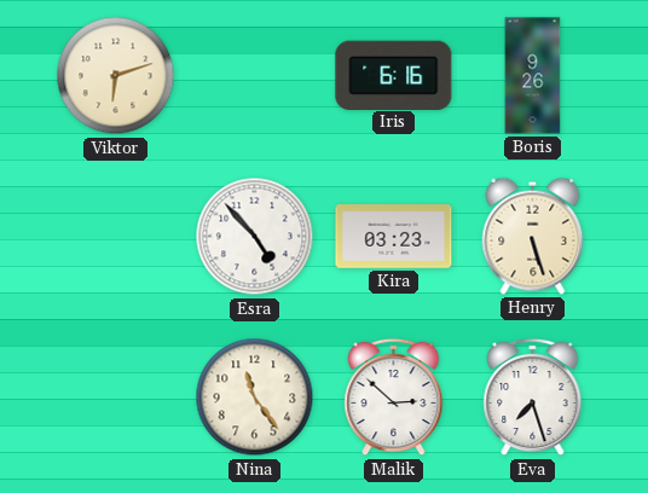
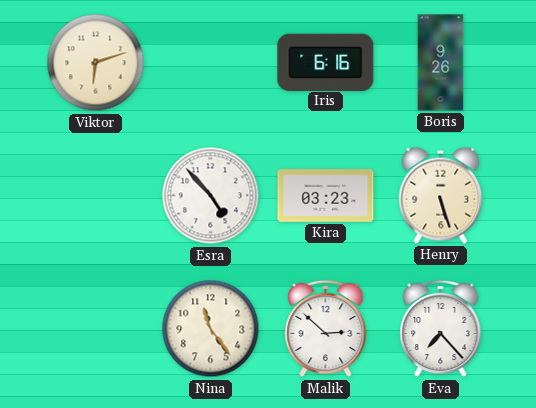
Eva: 7:27 -> 7:23
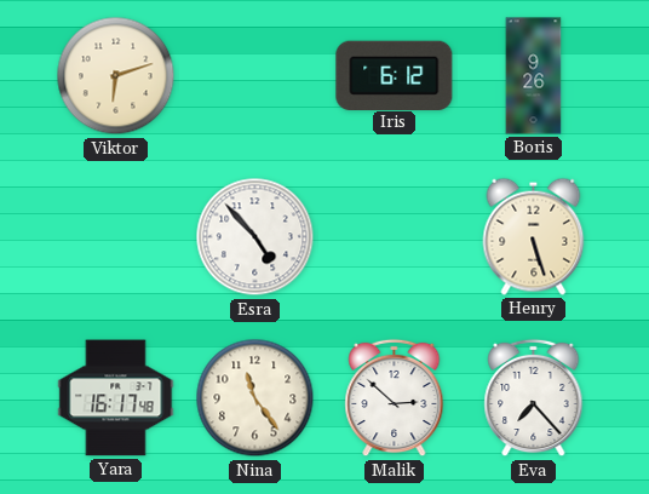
Iris: 6:16 -> 6:12
Kira: 03:23 -> none
Yara: none -> 16:17
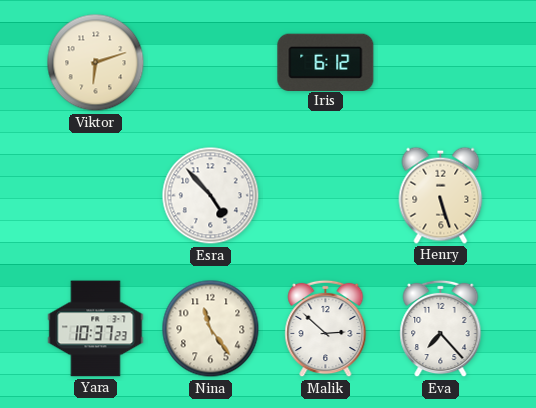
Boris: 9:26 -> none
Yara: 16:17 -> 10:37
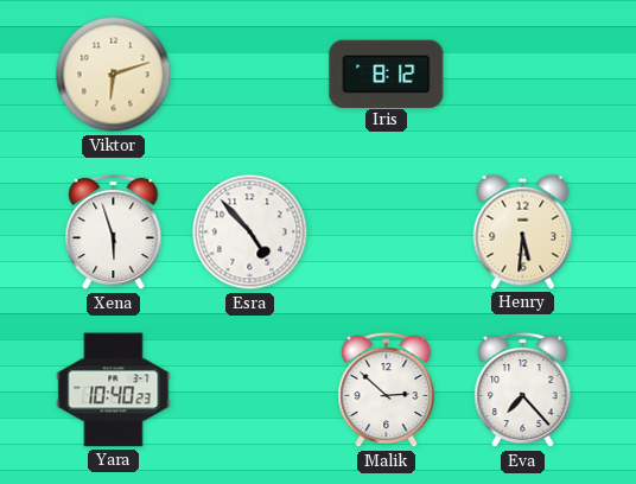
Iris: 6:12 -> 8:12
Xena: none -> 5:57
Henry: 5:27 -> 5:31
Yara: 10:37 -> 10:40
Nina: 11:24 -> none
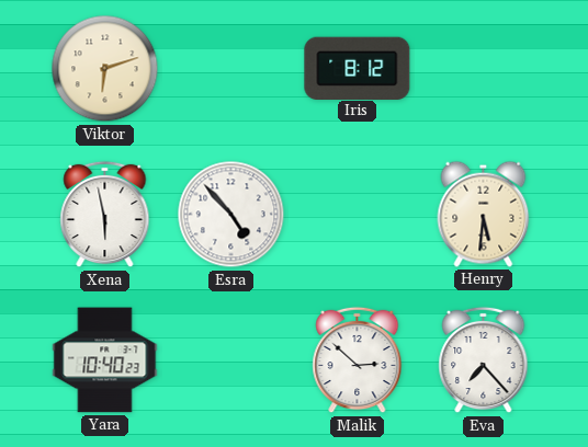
Xena: 5:57 -> 5:58
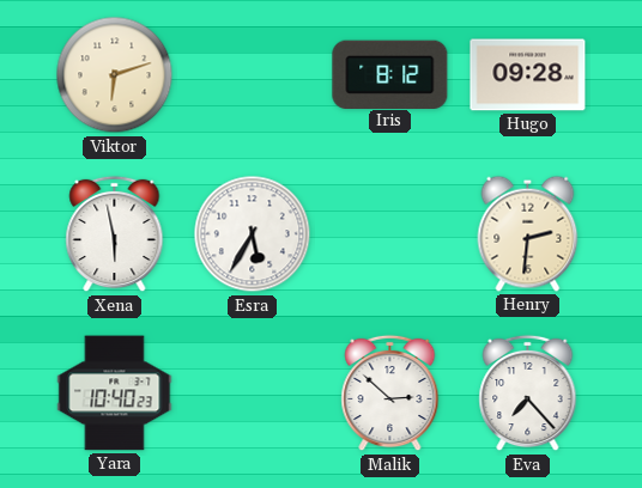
Hugo: none -> 09:28
Esra: 4:53 -> 5:35
Henry: 5:31 -> 2:31
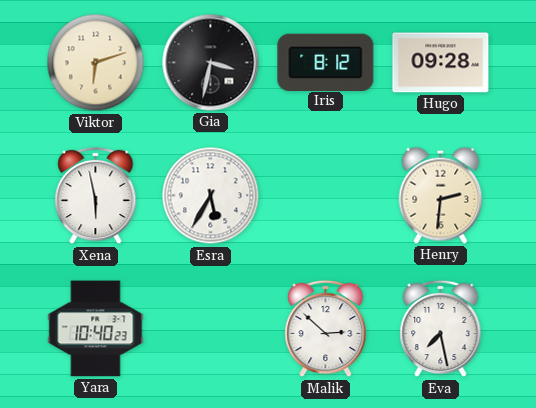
Gia: none -> 3:32
Eva: 7:23 -> 7:28
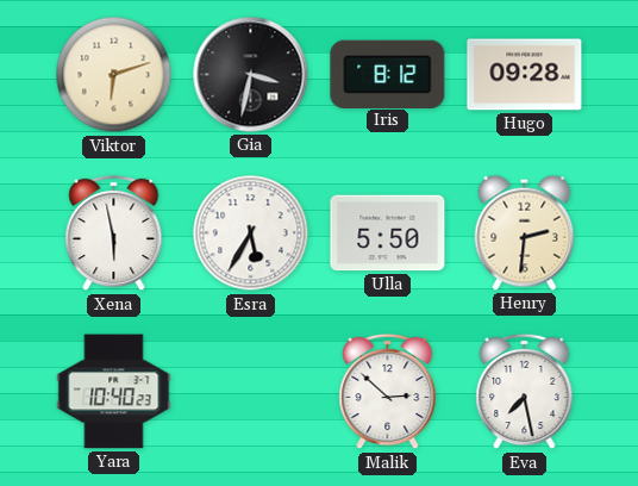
Ulla: none -> 5:50
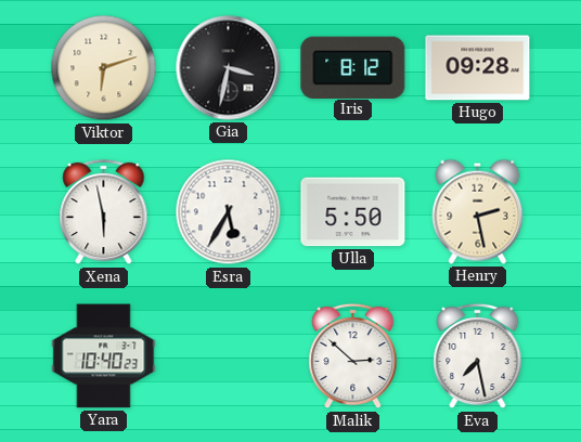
Henry: 2:31 -> 2:28
